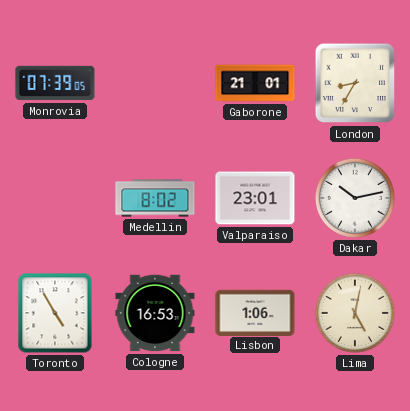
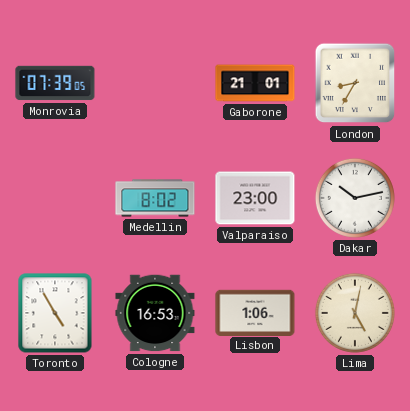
Valparaiso: 23:01 -> 23:00
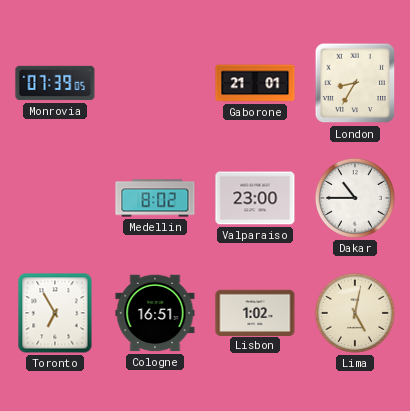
Dakar: 10:13 -> 10:45
Toronto: 4:55 -> 6:55
Cologne: 16:53 -> 16:51
Lisbon: 1:06 -> 1:02
